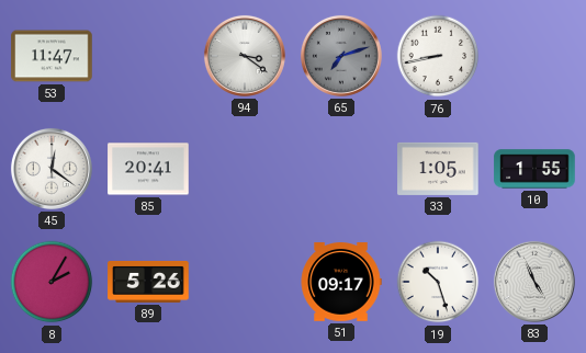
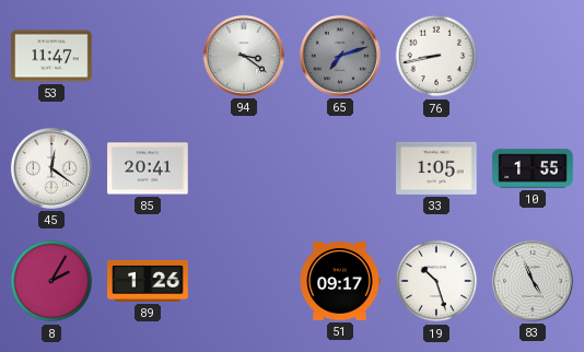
89: 5:26 -> 1:26
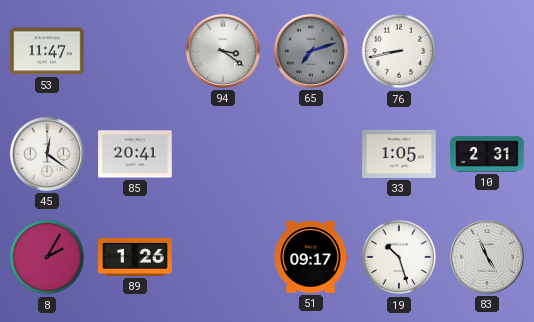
10: 1:55 -> 2:31
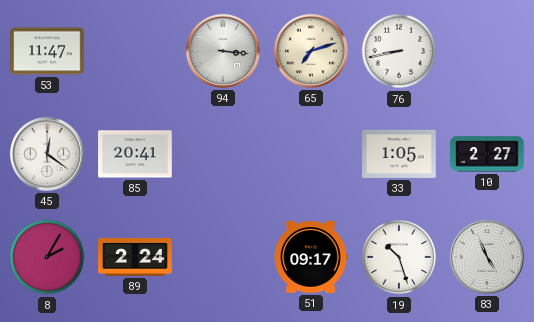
94: 3:21 -> 3:16
65 dial: grey -> cream
10: 2:31 -> 2:27
89: 1:26 -> 2:24
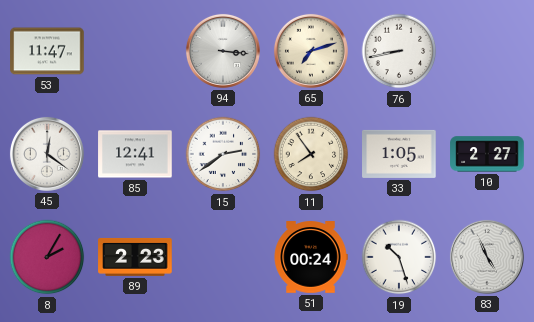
85: 20:41 -> 12:41
15: none -> 2:39
11: none -> 7:54
89: 2:24 -> 2:23
51: 09:17 -> 00:24
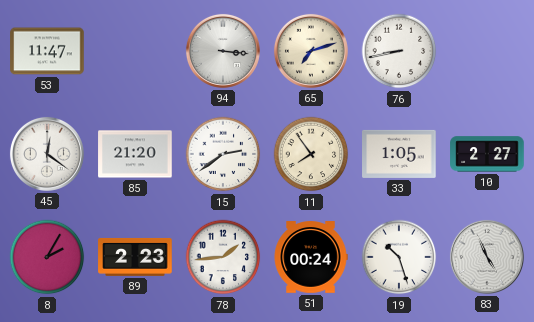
85: 12:41 -> 21:20
78: none -> 1:44
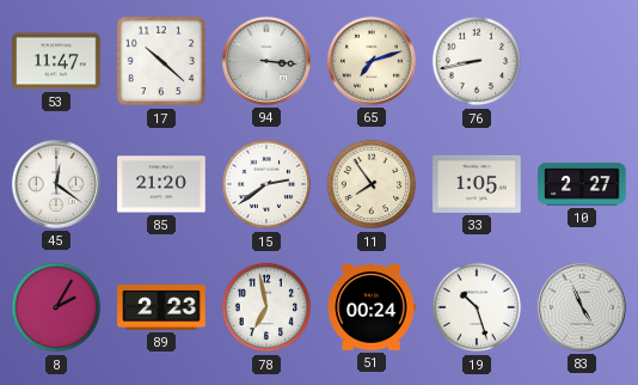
17: none -> 10:22
78: 1:44 -> 6:58
